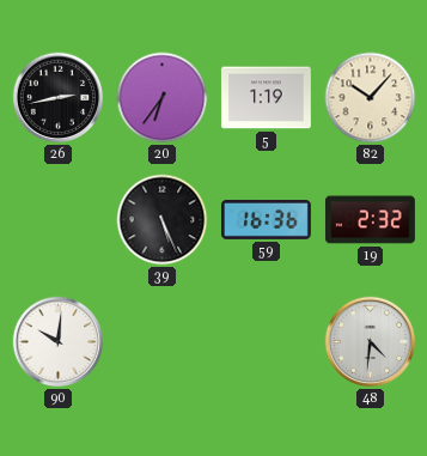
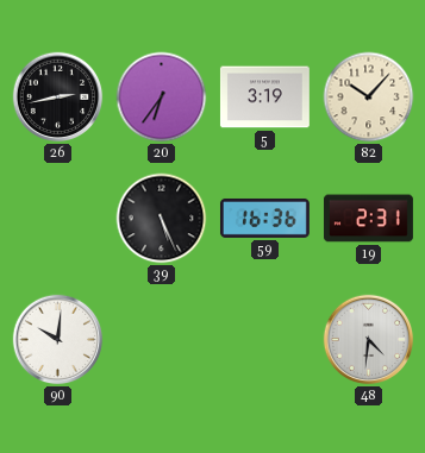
5: 1:19 -> 3:19
19: 2:32 -> 2:31
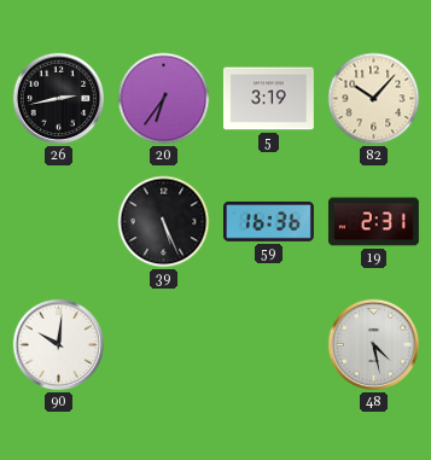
48: 4:31 -> 4:28
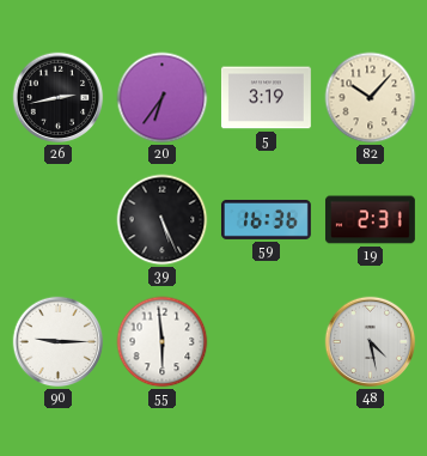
90: 10:01 -> 9:15
55: none -> 5:59
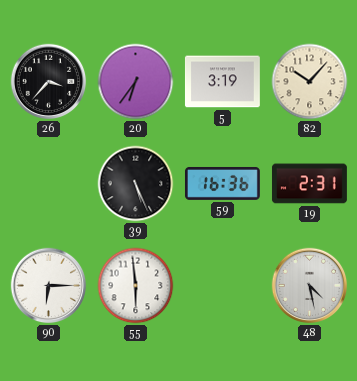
26: 2:43 -> 3:37
90: 9:15 -> 6:15
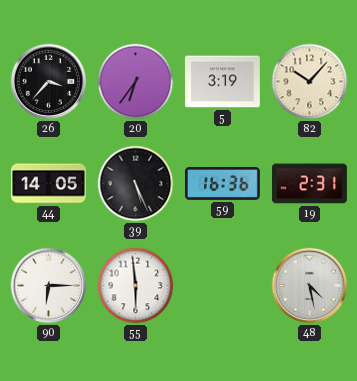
44: none -> 14:05
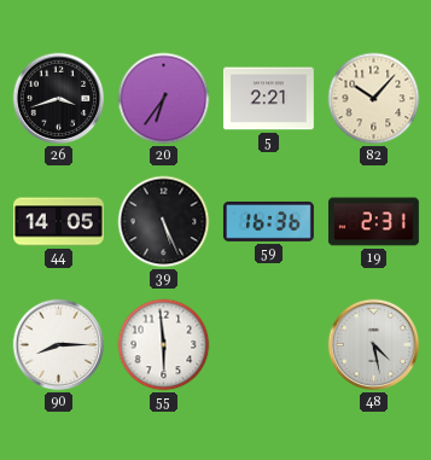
26: 3:37 -> 3:42
5: 3:19 -> 2:21
90: 6:15 -> 8:15
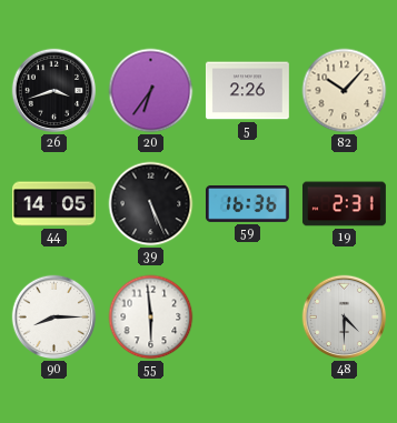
5: 2:21 -> 2:26
48: 4:28 -> 4:30
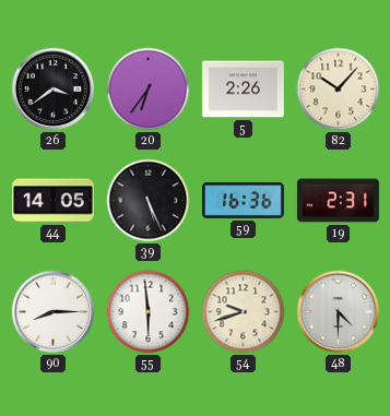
26: 3:42 -> 3:39
54: none -> 9:42
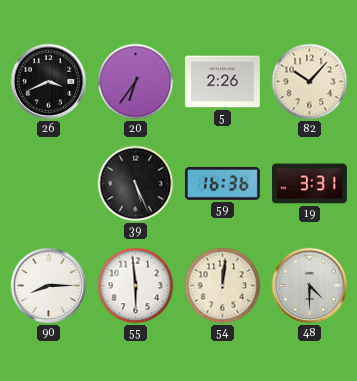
26: 3:39 -> 3:41
44: 14:05 -> none
19: 2:31 -> 3:31
54: 9:42 -> 12:01
